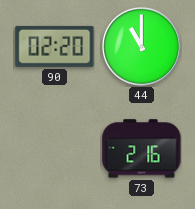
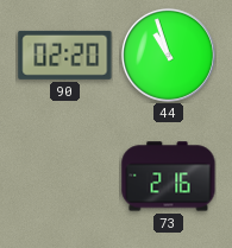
44: 11:00 -> 10:57
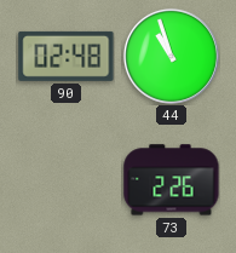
90: 02:20 -> 02:48
73: 2:16 -> 2:26
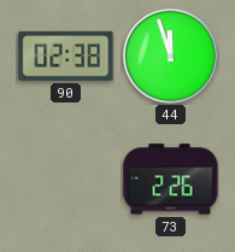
90: 02:48 -> 02:38
44: 10:57 -> 11:57
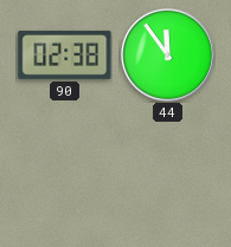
44: 11:57 -> 11:54
73: 2:26 -> none
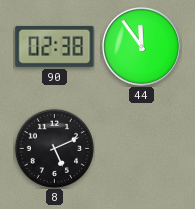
8: none -> 5:11
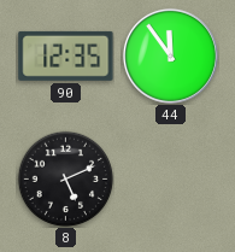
90: 02:38 -> 12:35
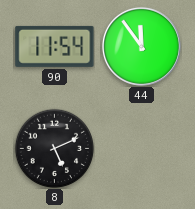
90: 12:35 -> 11:54
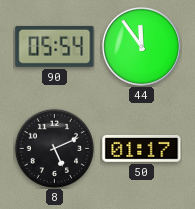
90: 11:54 -> 05:54
50: none -> 01:17
